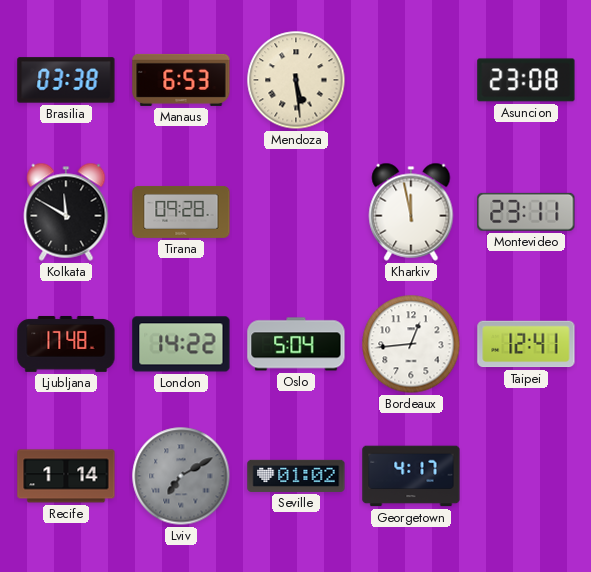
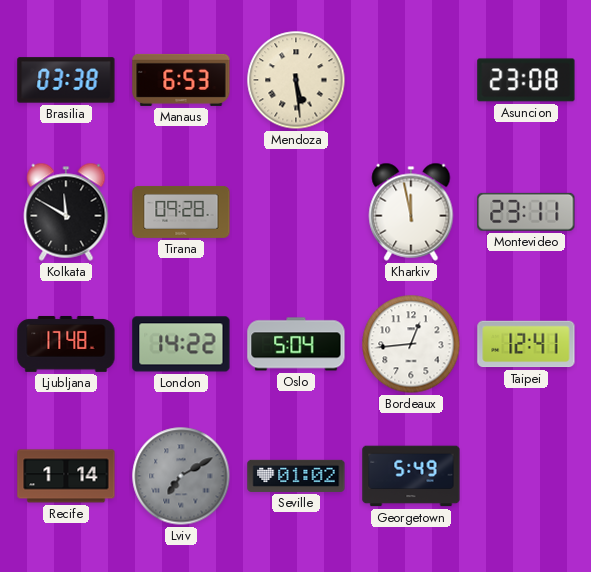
Georgetown: 4:17 -> 5:49
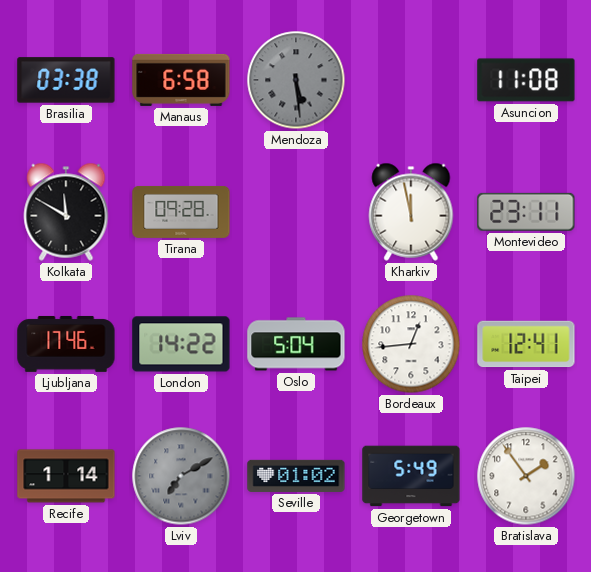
Manaus: 6:53 -> 6:58
Mendoza dial: cream -> grey
Asuncion: 23:08 -> 11:08
Ljubljana: 17:48 -> 17:46
Bratislava: none -> 1:54
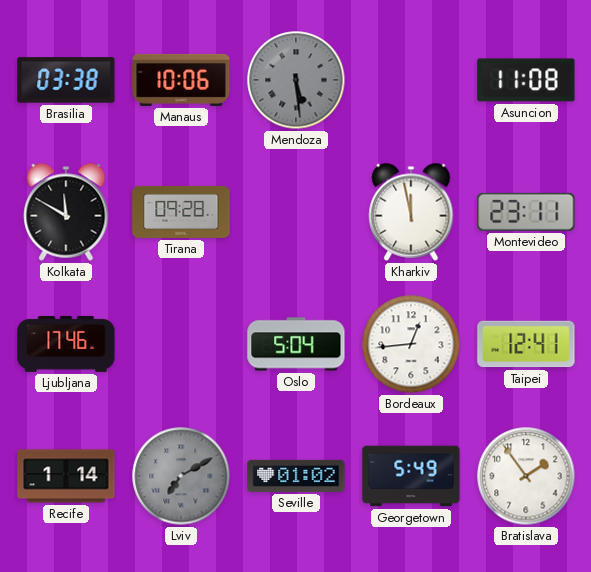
Manaus: 6:58 -> 10:06
London: 14:22 -> none
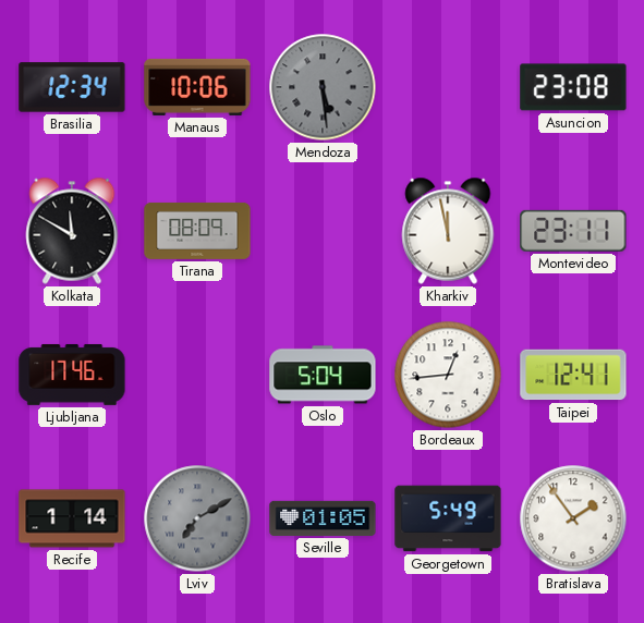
Brasilia: 03:38 -> 12:34
Asuncion: 11:08 -> 23:08
Tirana: 09:28 -> 08:09
Seville: 01:02 -> 01:05
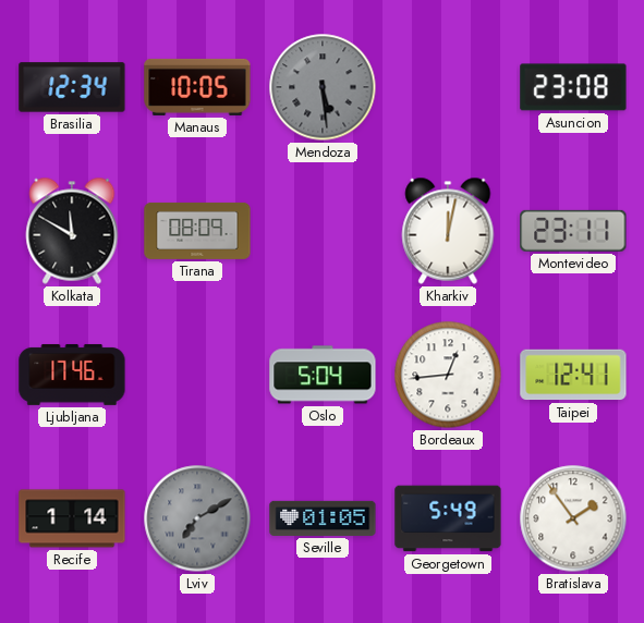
Manaus: 10:06 -> 10:05
Kharkiv: 11:58 -> 12:02
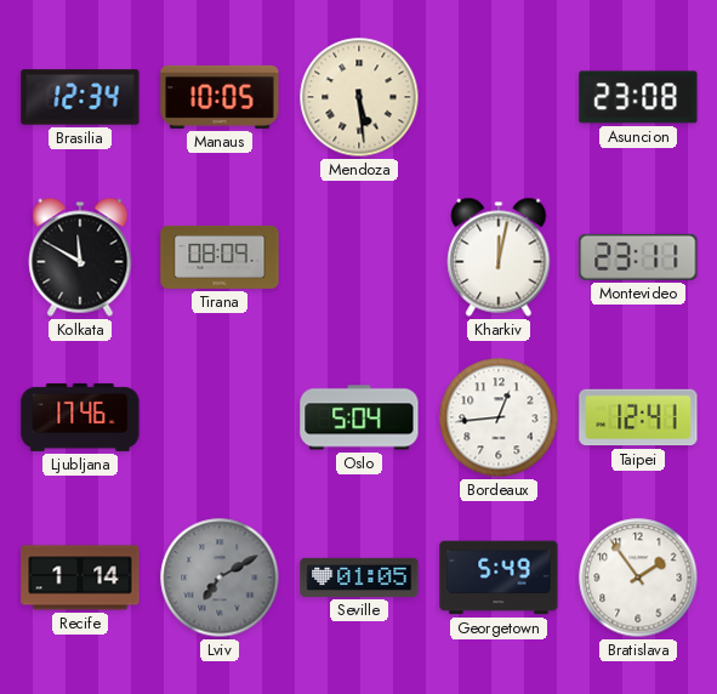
Mendoza dial: grey -> cream
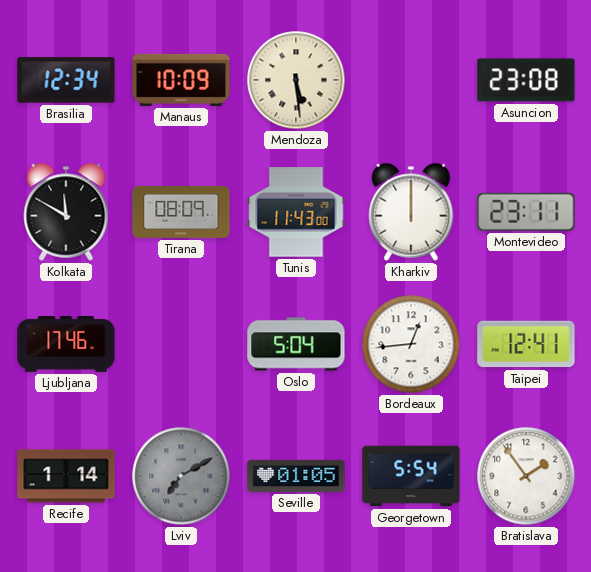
Manaus: 10:05 -> 10:09
Tunis: none -> 11:43
Kharkiv: 12:02 -> 12:00
Georgetown: 5:49 -> 5:54
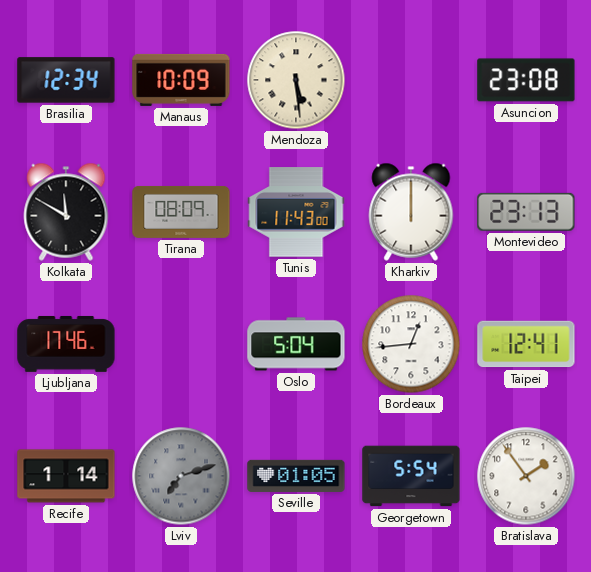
Montevideo: 23:11 -> 23:13
Lviv: 7:10 -> 7:12
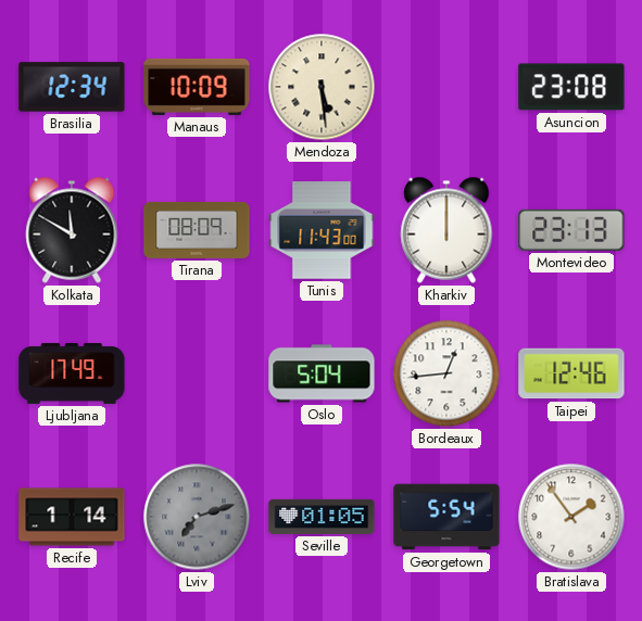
Ljubljana: 17:46 -> 17:49
Taipei: 12:41 -> 12:46
